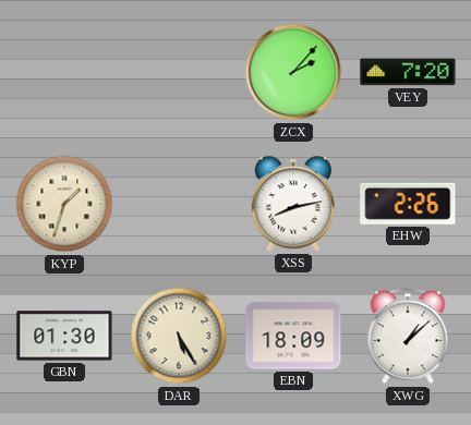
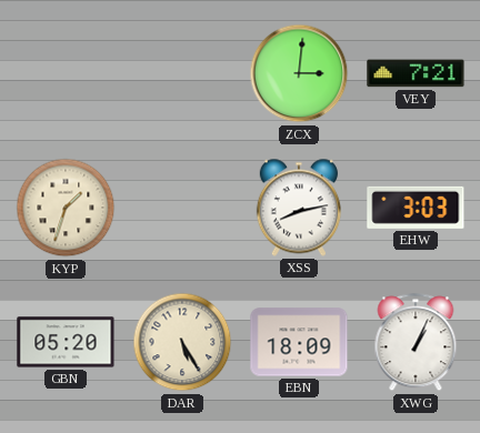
ZCX: 2:07 -> 3:01
VEY: 7:20 -> 7:21
EHW: 2:26 -> 3:03
GBN: 01:30 -> 05:20
XWG: 1:08 -> 1:04
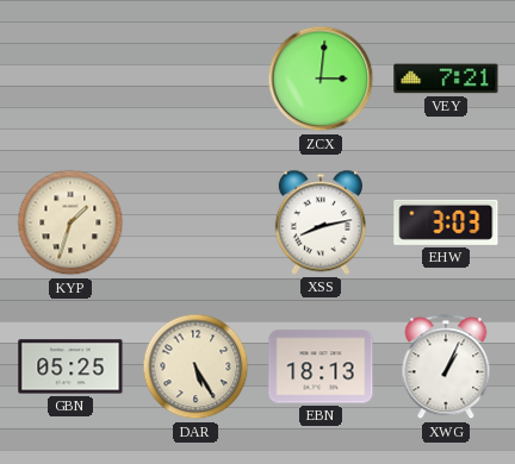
GBN: 05:20 -> 05:25
EBN: 18:09 -> 18:13
